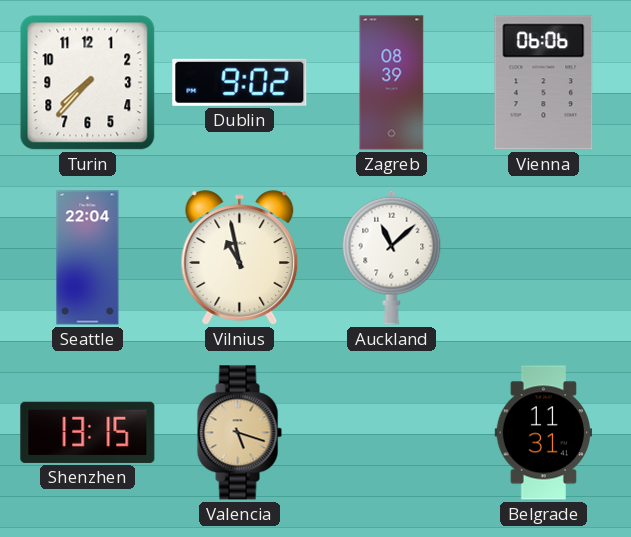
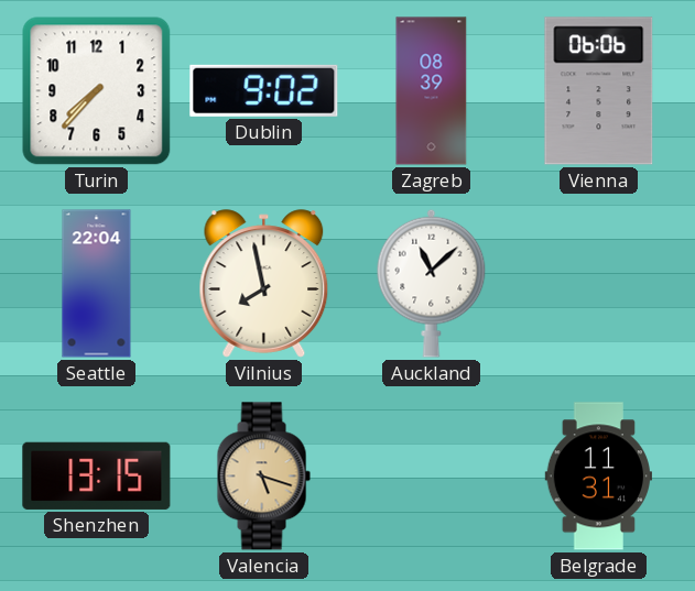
Vilnius: 10:58 -> 7:58
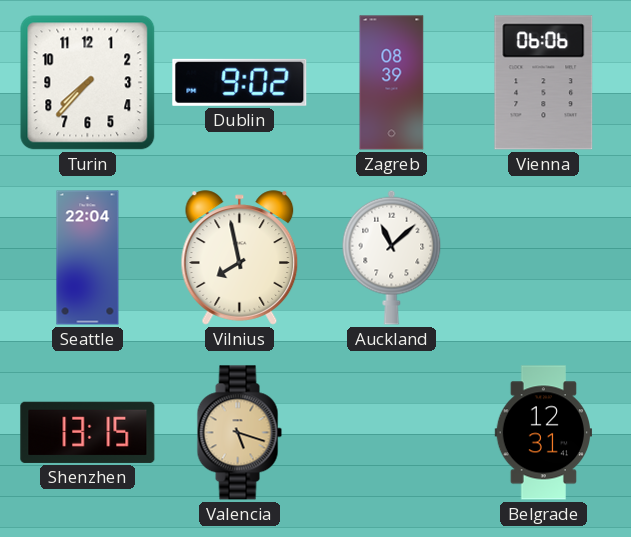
Belgrade: 11:31 -> 12:31
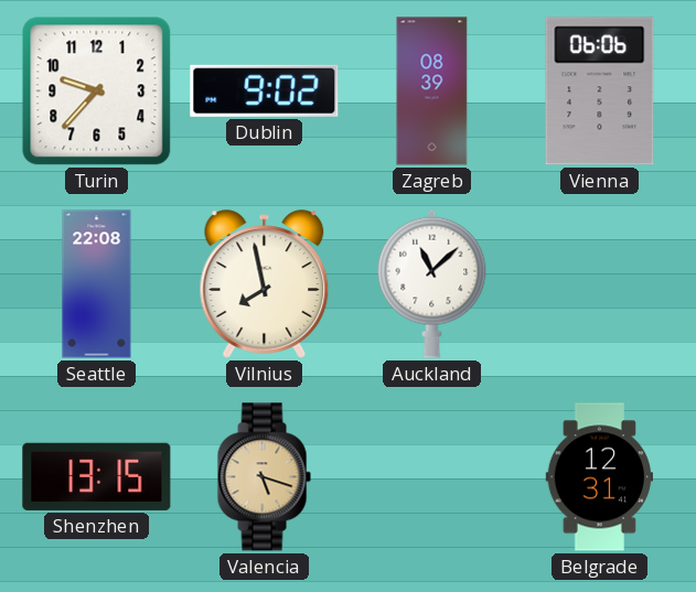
Turin: 7:37 -> 9:37
Seattle: 22:04 -> 22:08
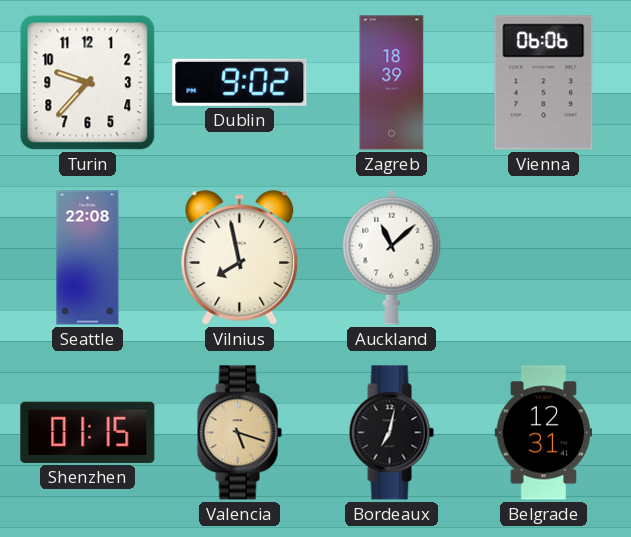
Zagreb: 08:39 -> 18:39
Shenzhen: 13:15 -> 01:15
Bordeaux: none -> 7:02
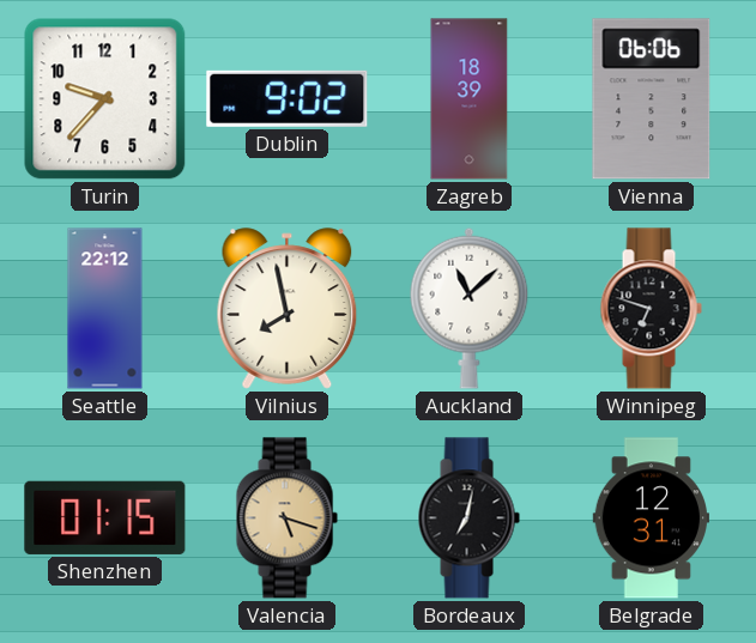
Seattle: 22:08 -> 22:12
Winnipeg: none -> 6:48
